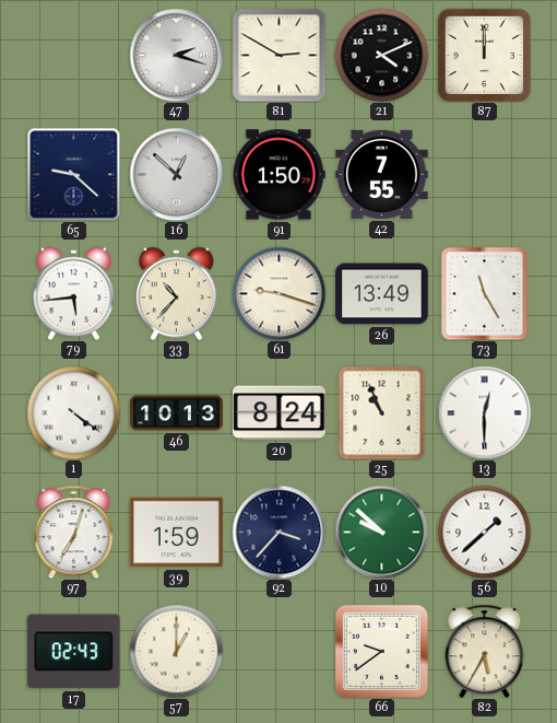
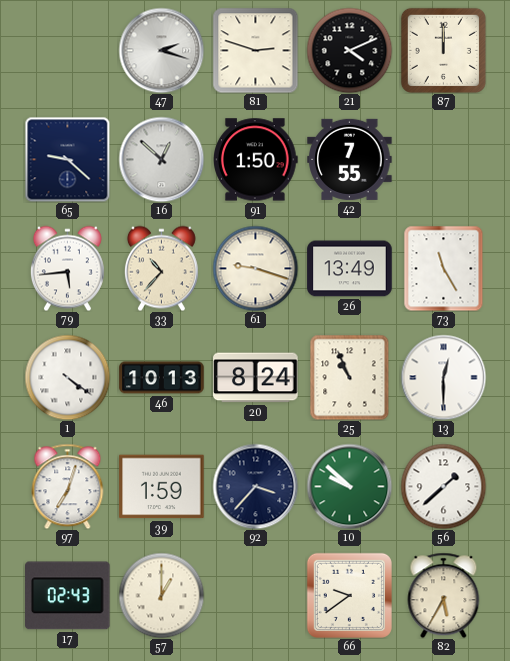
81: 2:50 -> 2:48
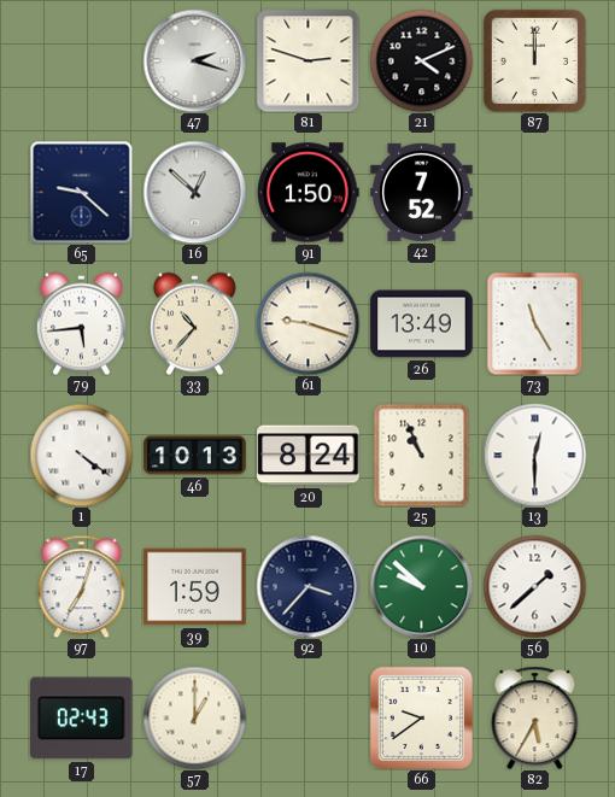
42: 7:55 -> 7:52
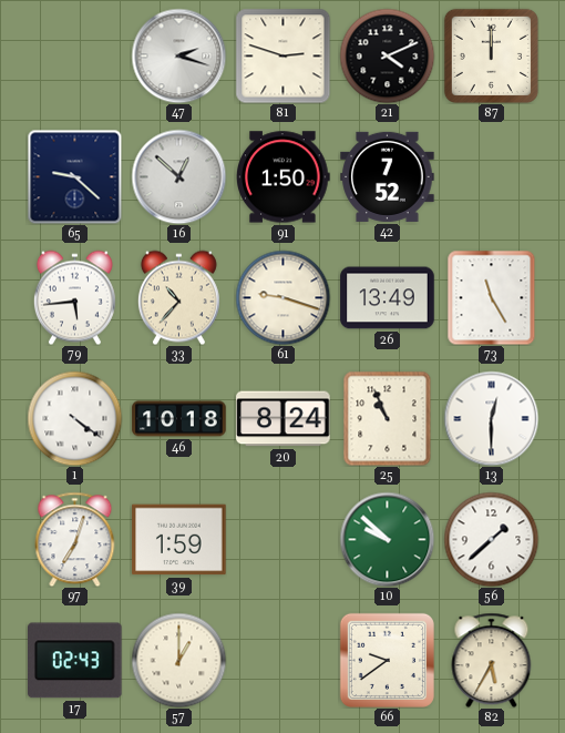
46: 10:13 -> 10:18
92: 3:37 -> none
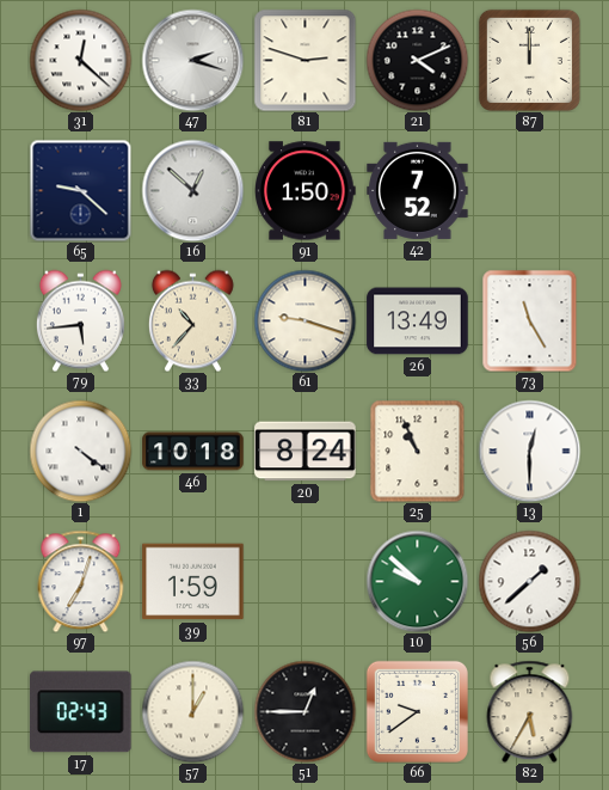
31: none -> 12:22
51: none -> 12:45
